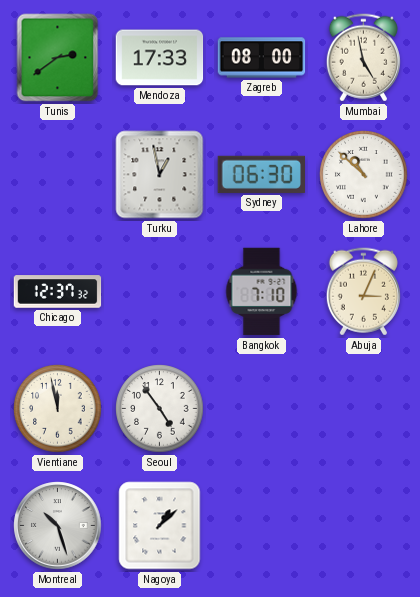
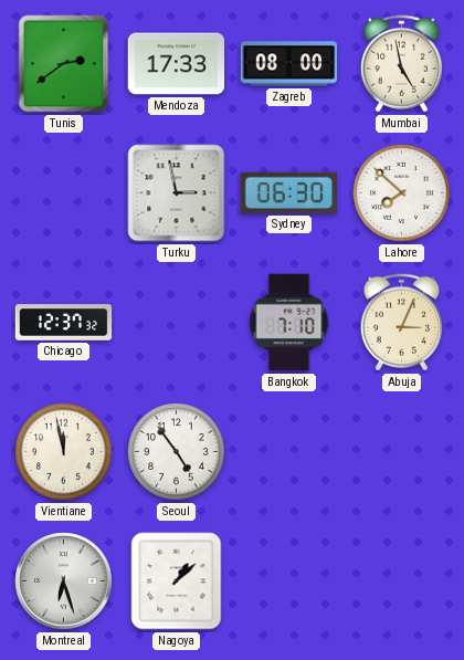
Turku: 12:58 -> 2:58
Lahore: 10:52 -> 7:52
Montreal: 10:27 -> 6:27
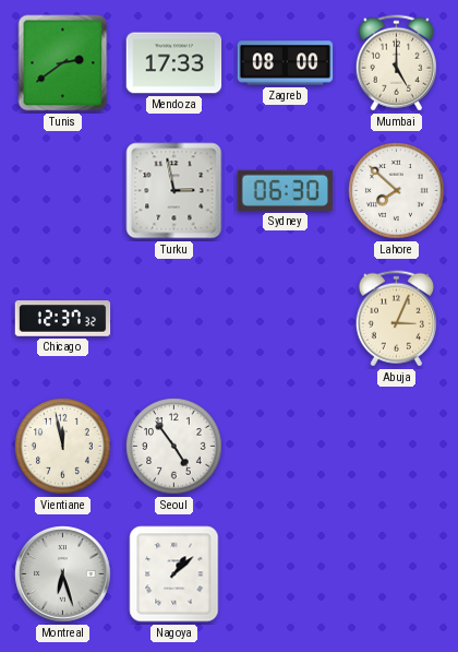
Mumbai: 4:58 -> 5:00
Bangkok: 7:10 -> none
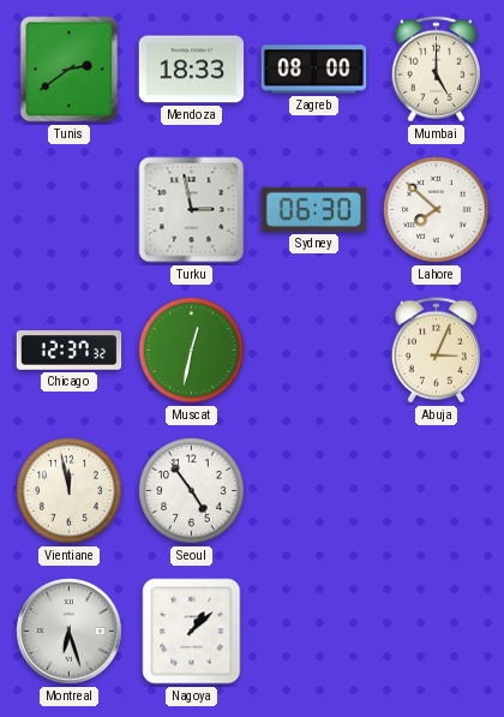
Mendoza: 17:33 -> 18:33
Muscat: none -> 12:32
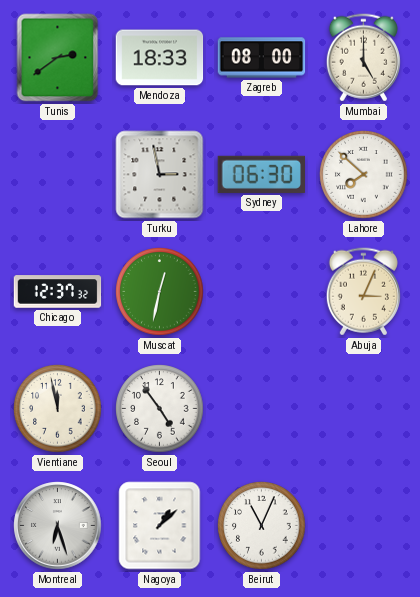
Beirut: none -> 11:04
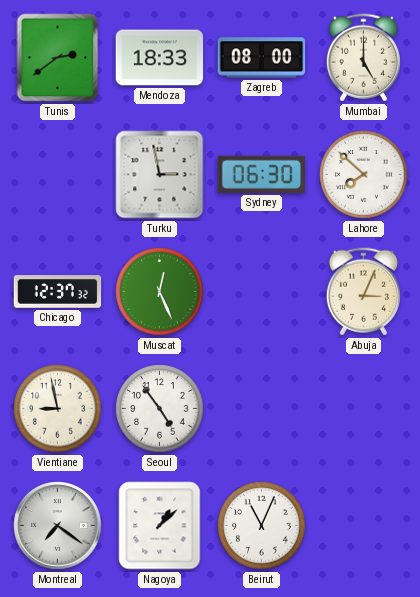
Muscat: 12:32 -> 12:26
Vientiane: 11:58 -> 8:58
Montreal: 6:27 -> 7:21
